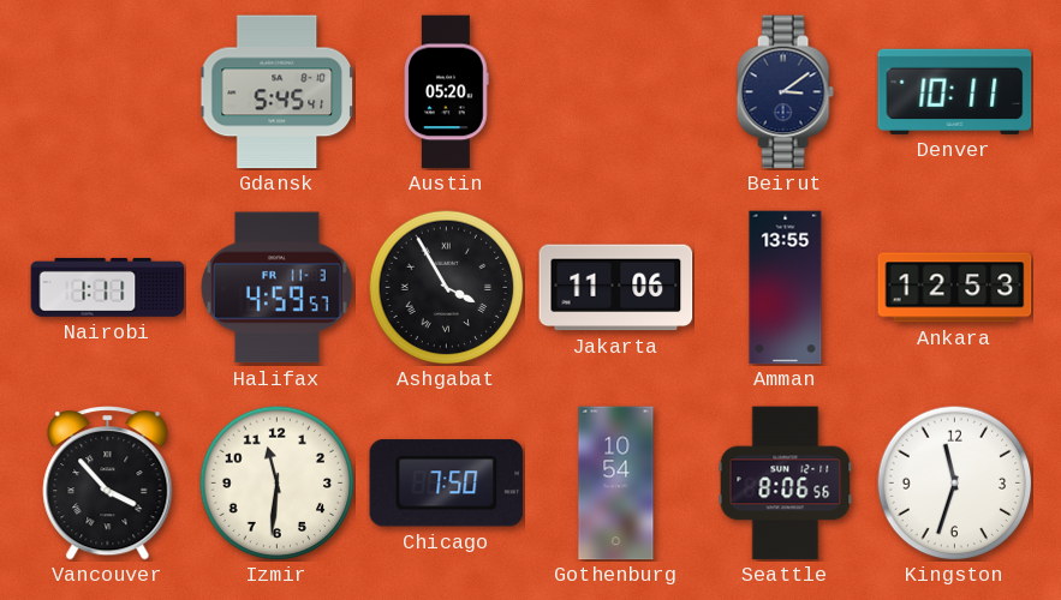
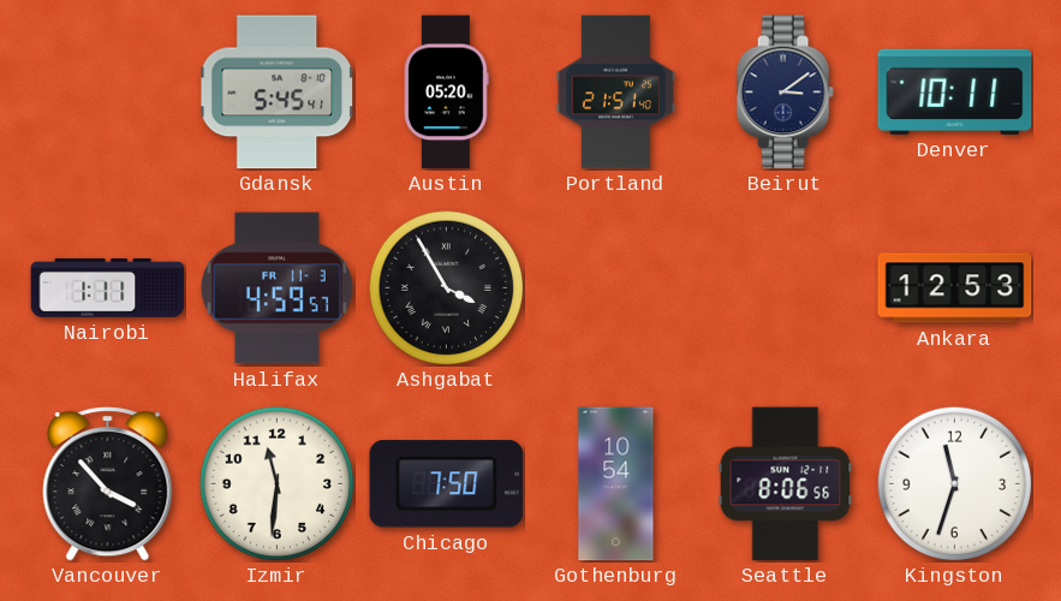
Portland: none -> 21:51
Jakarta: 11:06 -> none
Amman: 13:55 -> none
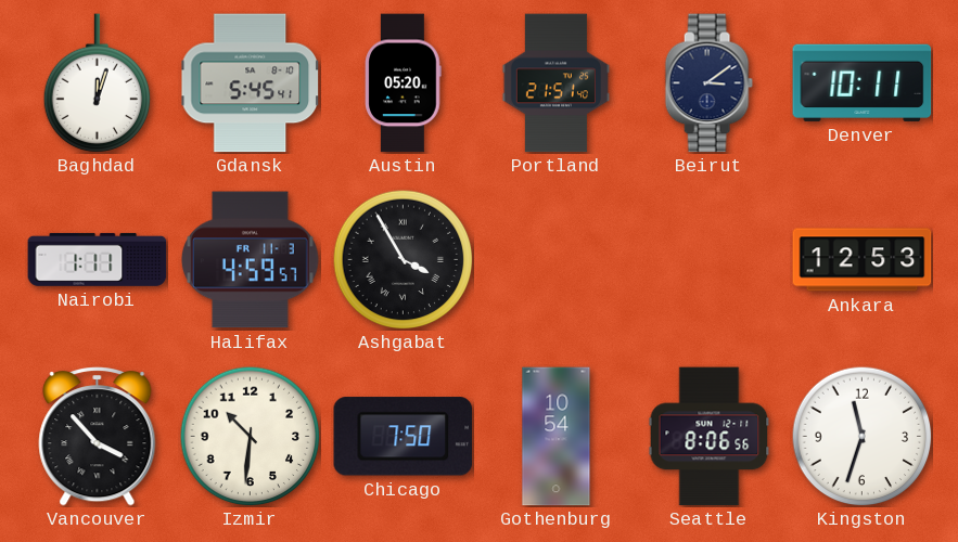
Baghdad: none -> 12:03
Izmir: 11:31 -> 10:31
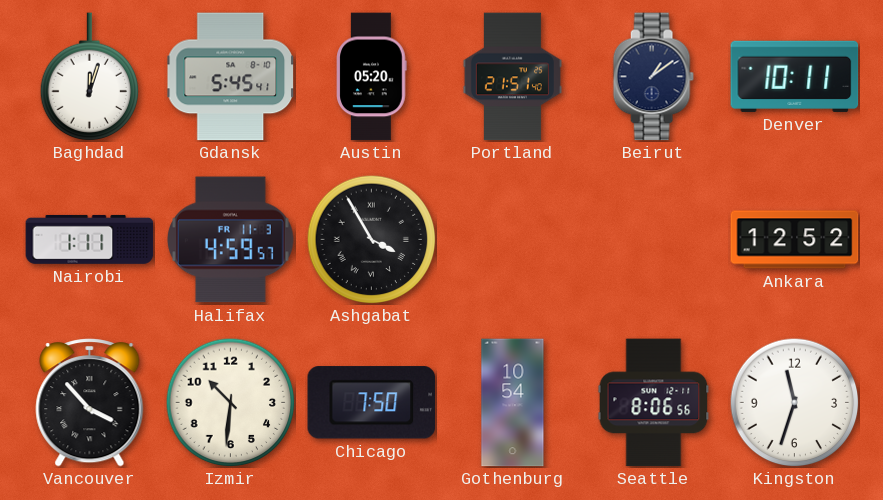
Beirut: 3:09 -> 1:09
Ankara: 12:53 -> 12:52
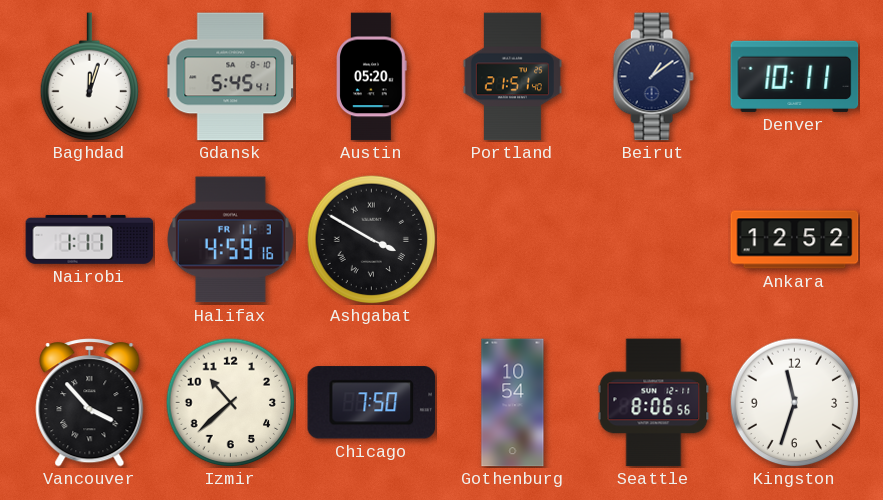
Halifax: 4:59:57 -> 4:59:16
Ashgabat: 3:55 -> 3:50
Izmir: 10:31 -> 10:38
